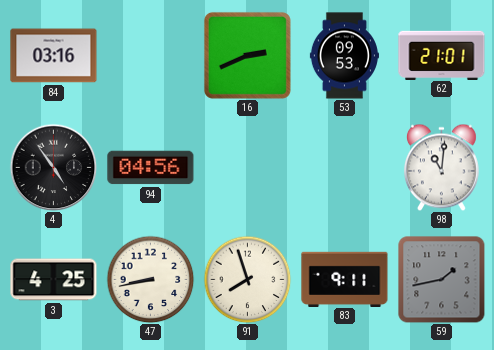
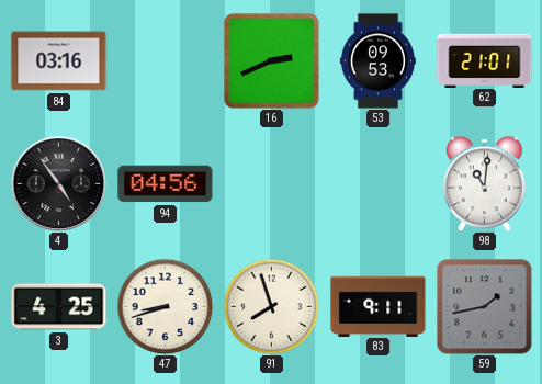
47: 8:43 -> 8:42
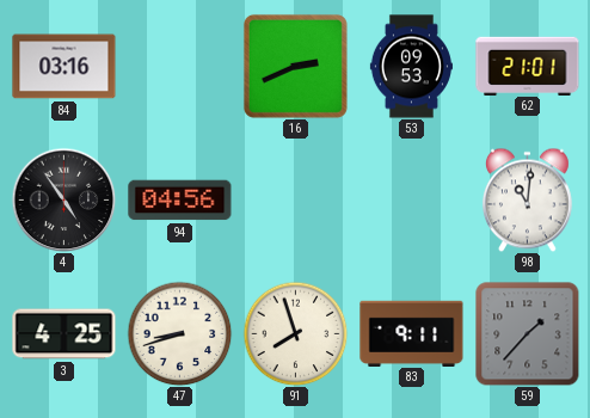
59: 1:43 -> 1:37
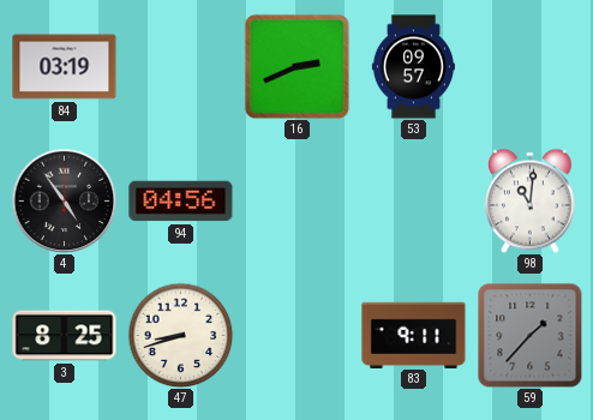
84: 03:16 -> 03:19
53: 09:53 -> 09:57
62: 21:01 -> none
3: 4:25 -> 8:25
91: 7:57 -> none
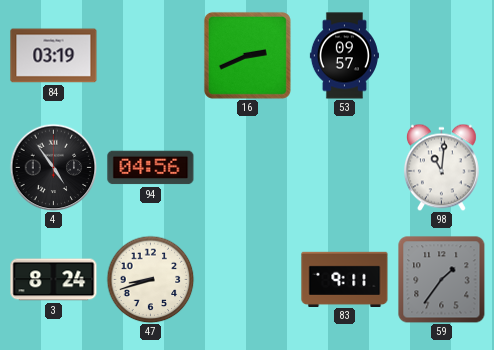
3: 8:25 -> 8:24
59: 1:37 -> 1:36
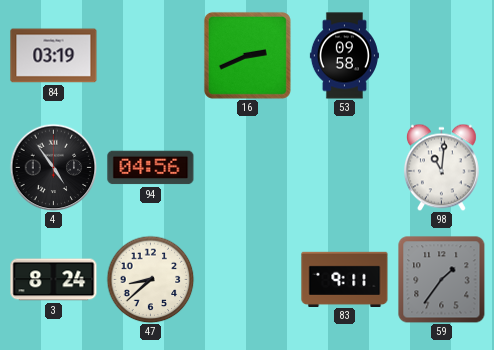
53: 09:57 -> 09:58
47: 8:42 -> 8:38
